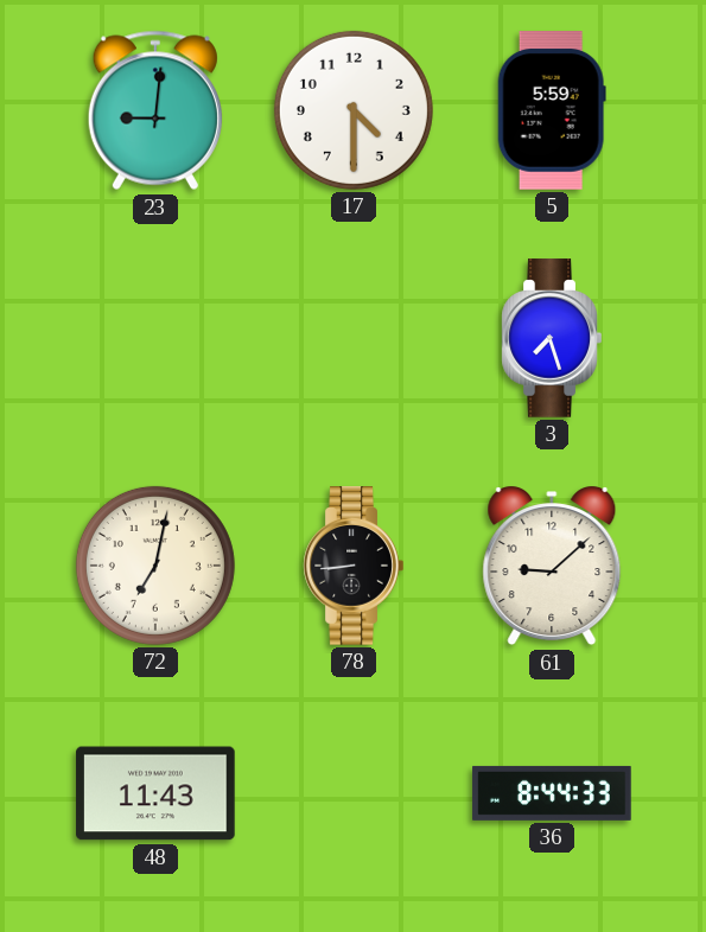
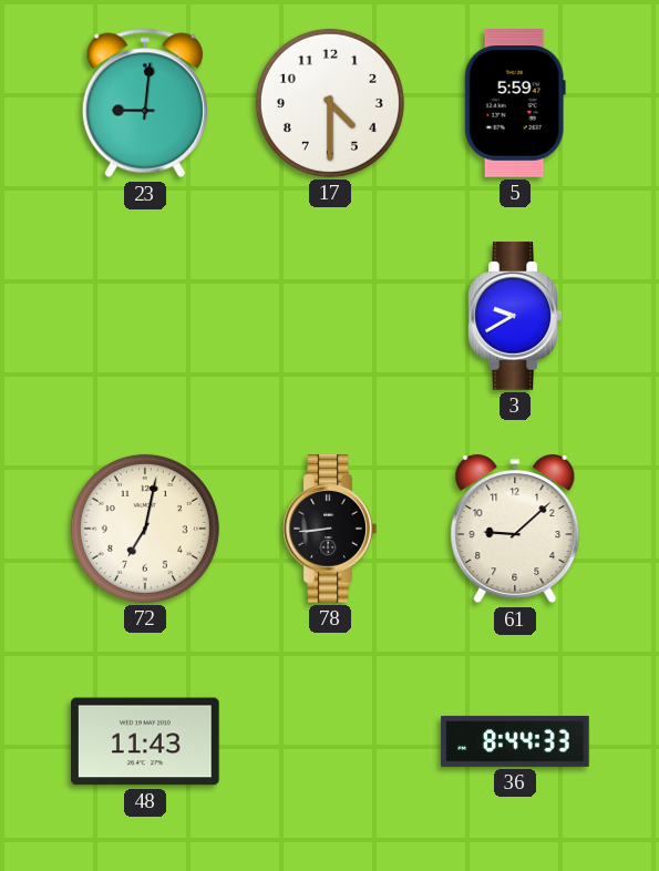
3: 7:27 -> 9:40
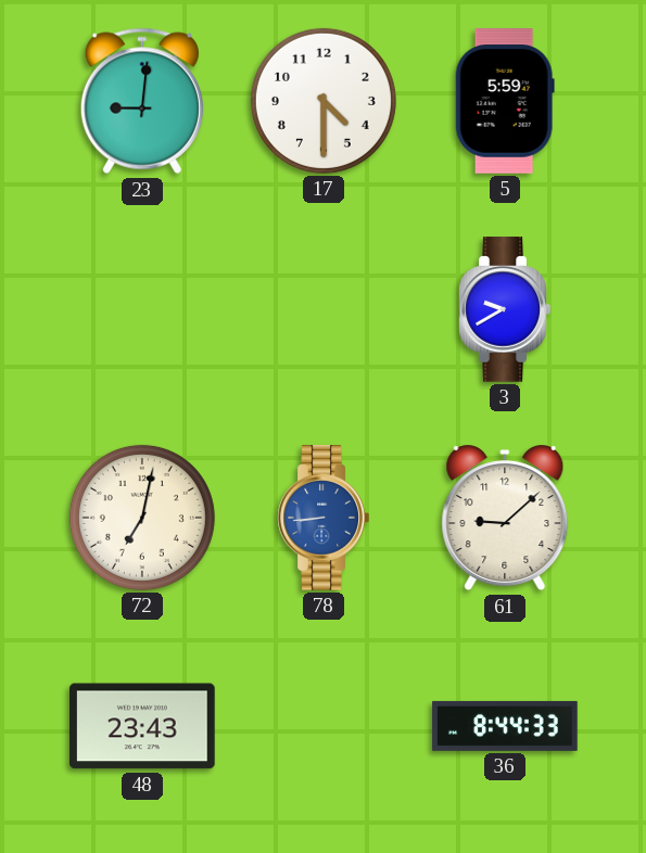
78 dial: black -> blue
48: 11:43 -> 23:43
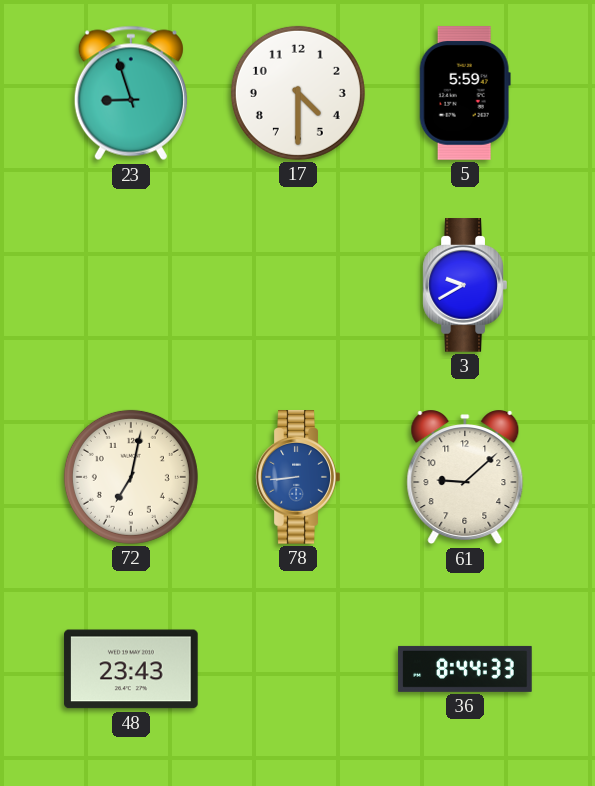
23: 9:01 -> 8:57
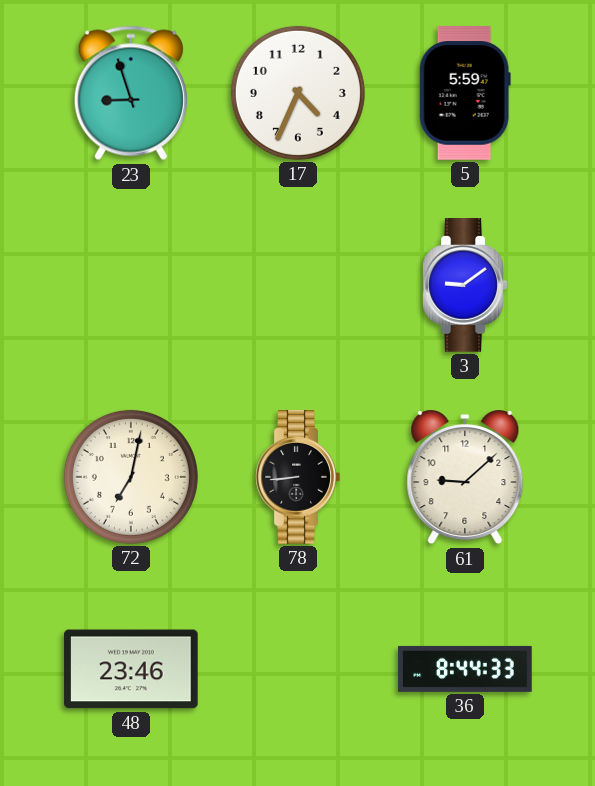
17: 4:30 -> 4:34
3: 9:40 -> 9:09
78 dial: blue -> black
48: 23:43 -> 23:46
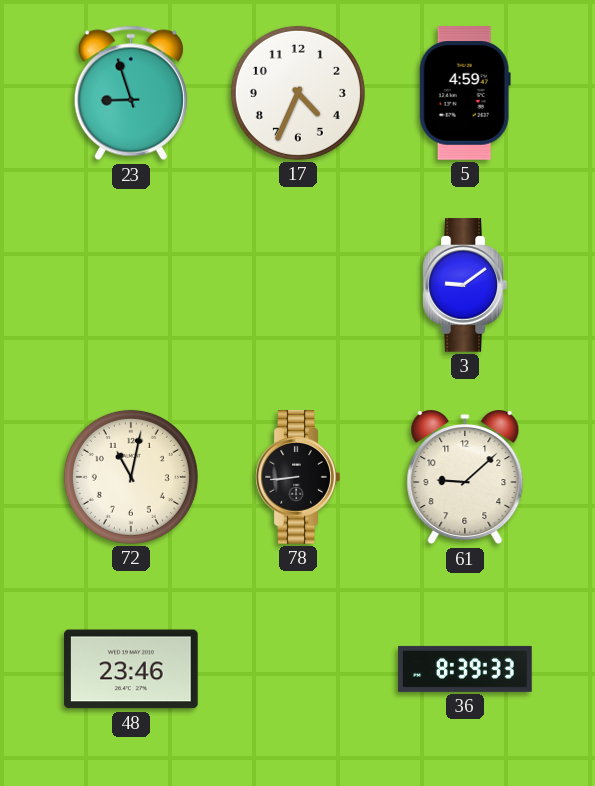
5: 5:59 -> 4:59
72: 7:02 -> 11:02
36: 8:44 -> 8:39
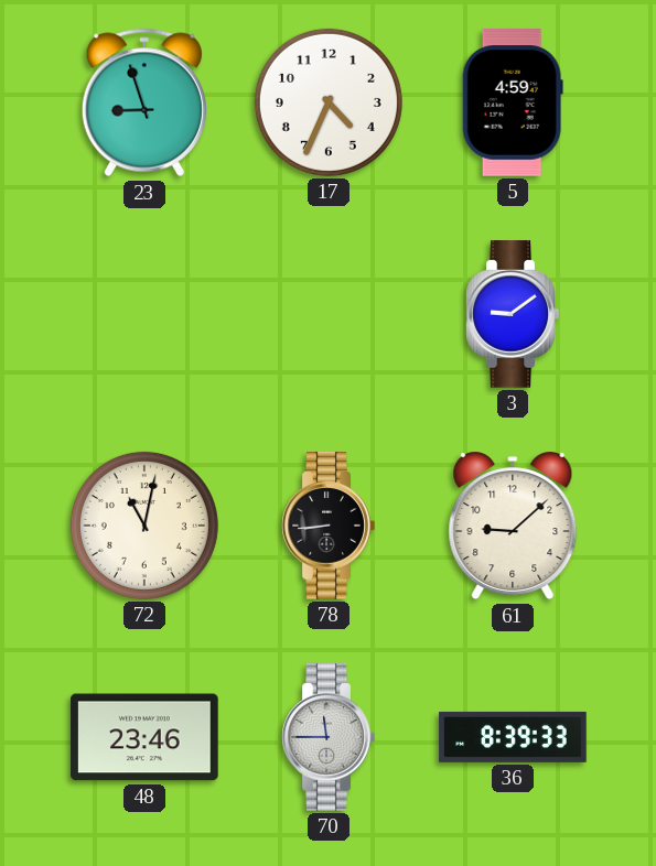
70: none -> 11:45
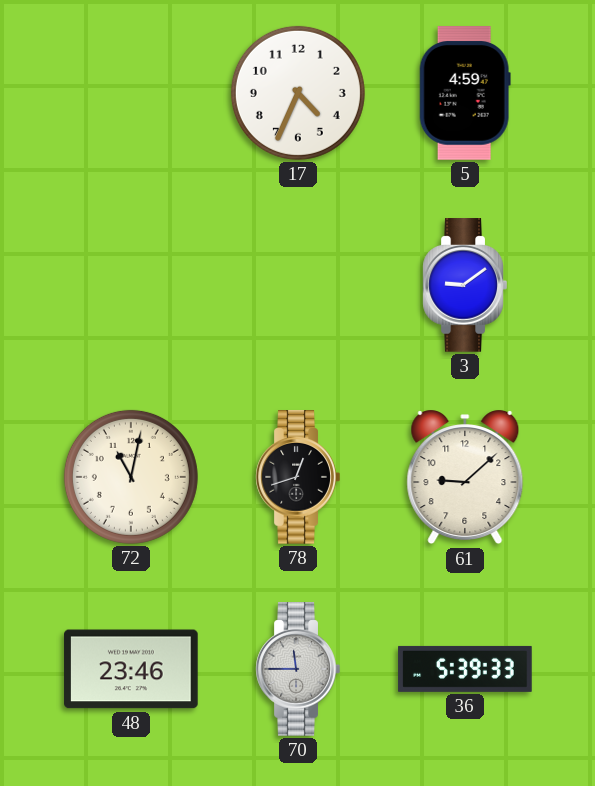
23: 8:57 -> none
78: 8:44 -> 12:42
36: 8:39 -> 5:39
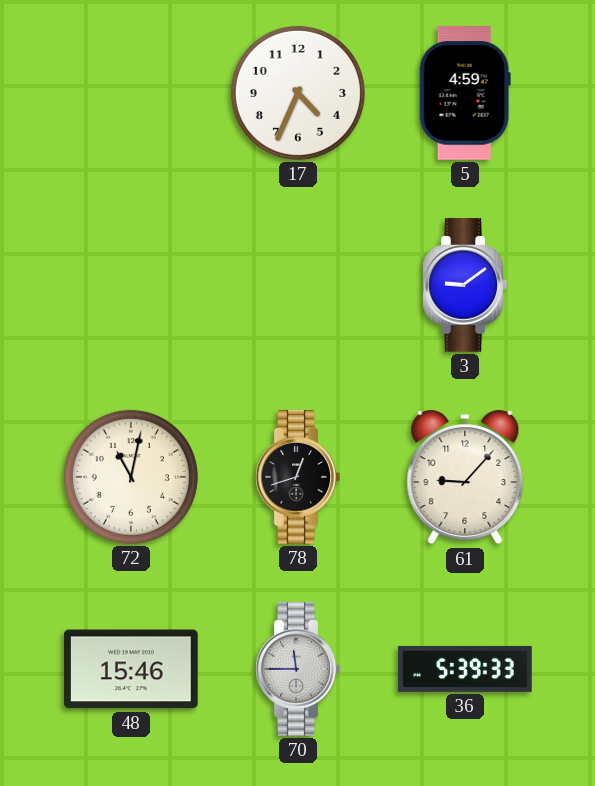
61: 9:08 -> 9:07
48: 23:46 -> 15:46
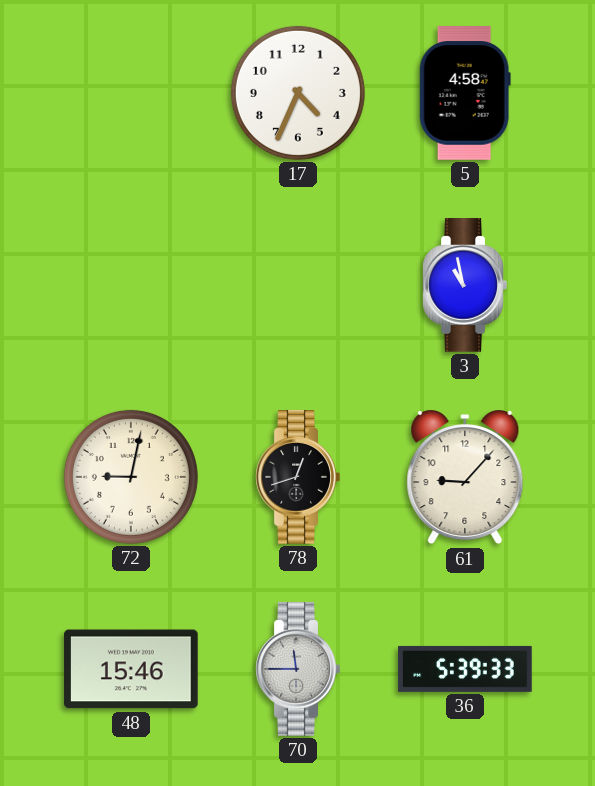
5: 4:59 -> 4:58
3: 9:09 -> 10:58
72: 11:02 -> 9:02
